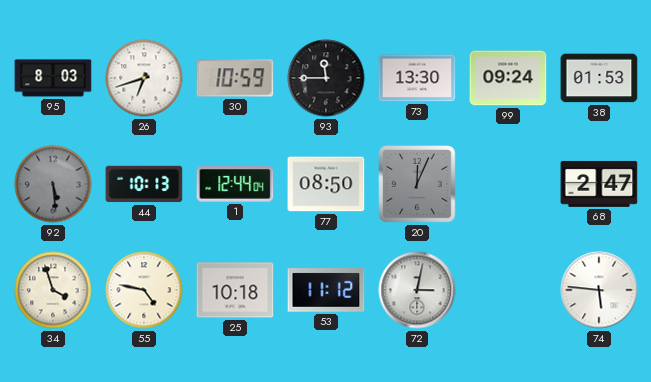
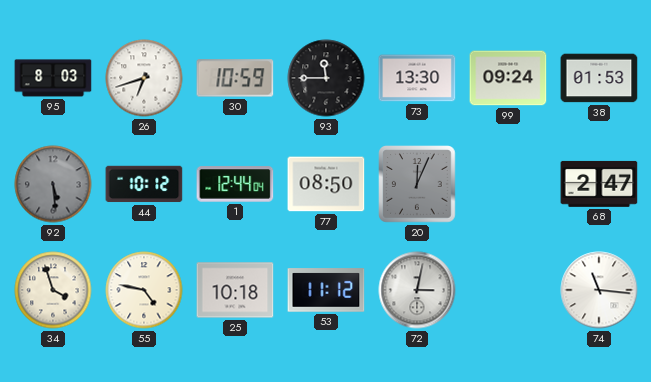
44: 10:13 -> 10:12
74: 5:46 -> 11:16
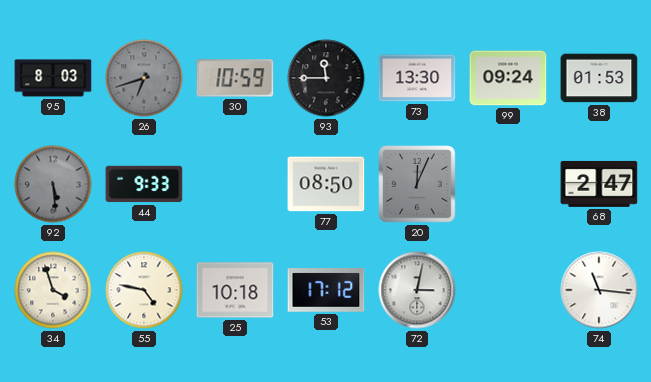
26 dial: white -> grey
44: 10:12 -> 9:33
1: 12:44 -> none
53: 11:12 -> 17:12
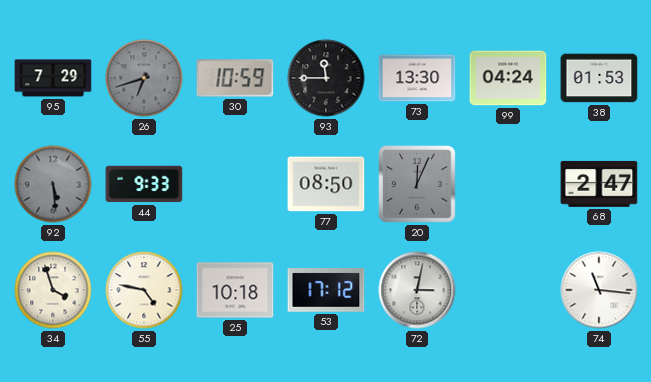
95: 8:03 -> 7:29
99: 09:24 -> 04:24
